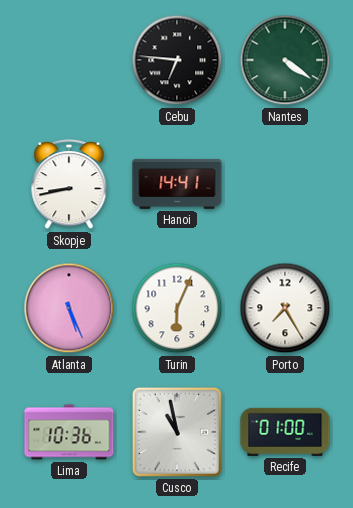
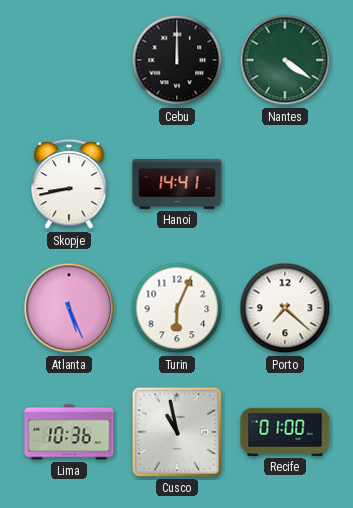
Cebu: 6:46 -> 12:00
Porto: 7:25 -> 7:22
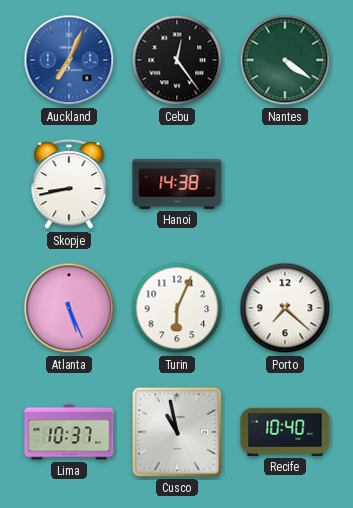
Auckland: none -> 7:04
Cebu: 12:00 -> 12:24
Hanoi: 14:41 -> 14:38
Lima: 10:36 -> 10:37
Recife: 01:00 -> 10:40
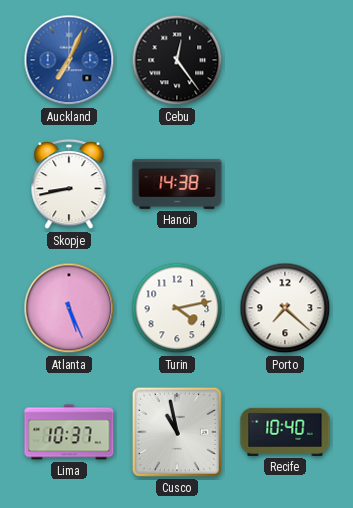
Nantes: 4:21 -> none
Turin: 6:04 -> 4:13
